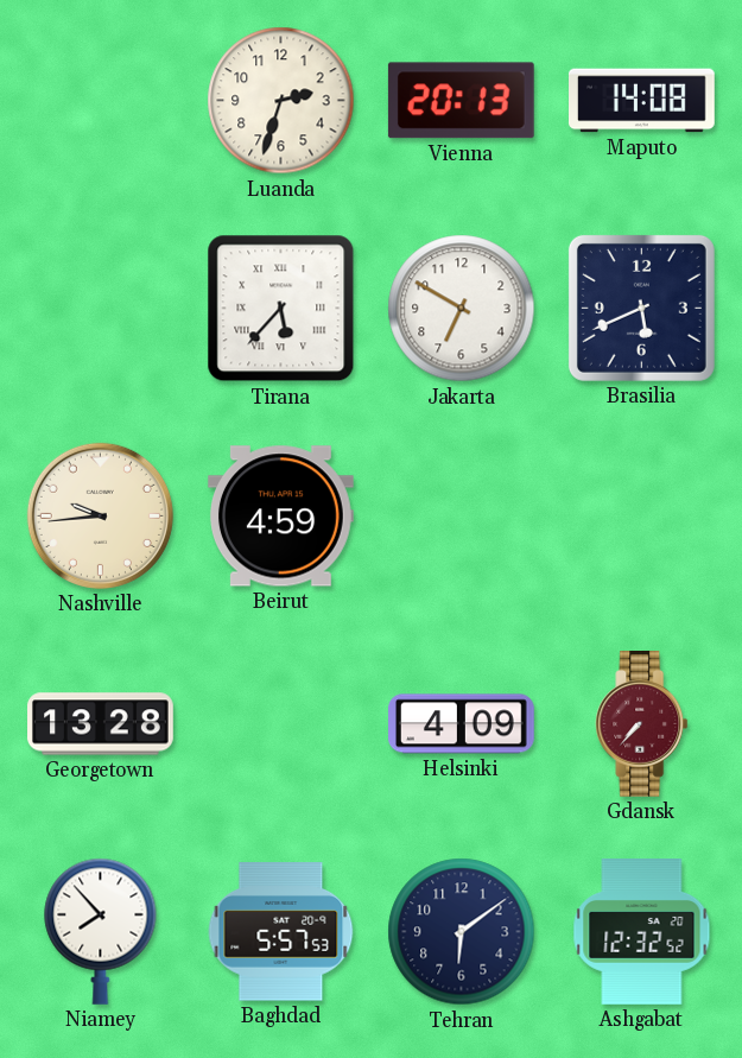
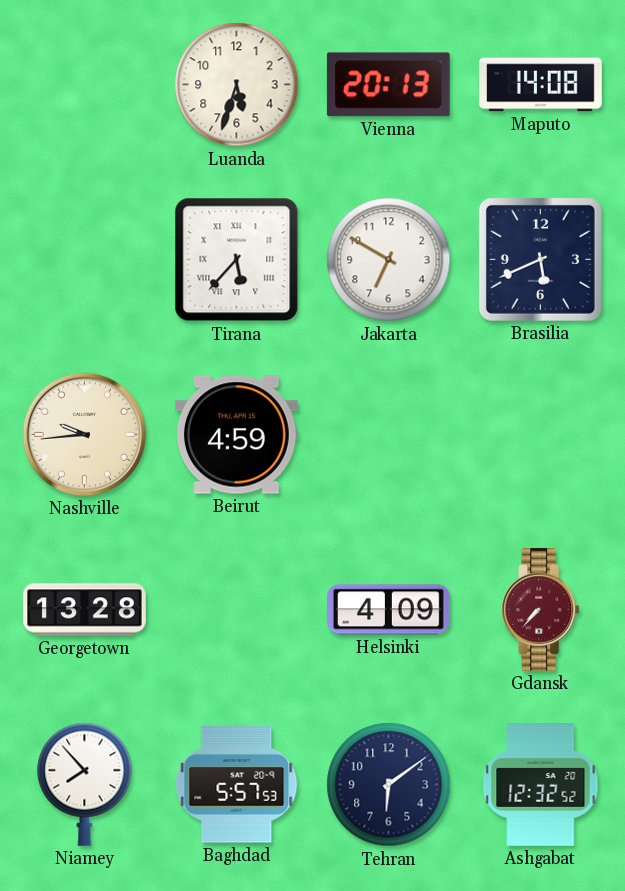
Luanda: 2:33 -> 5:33
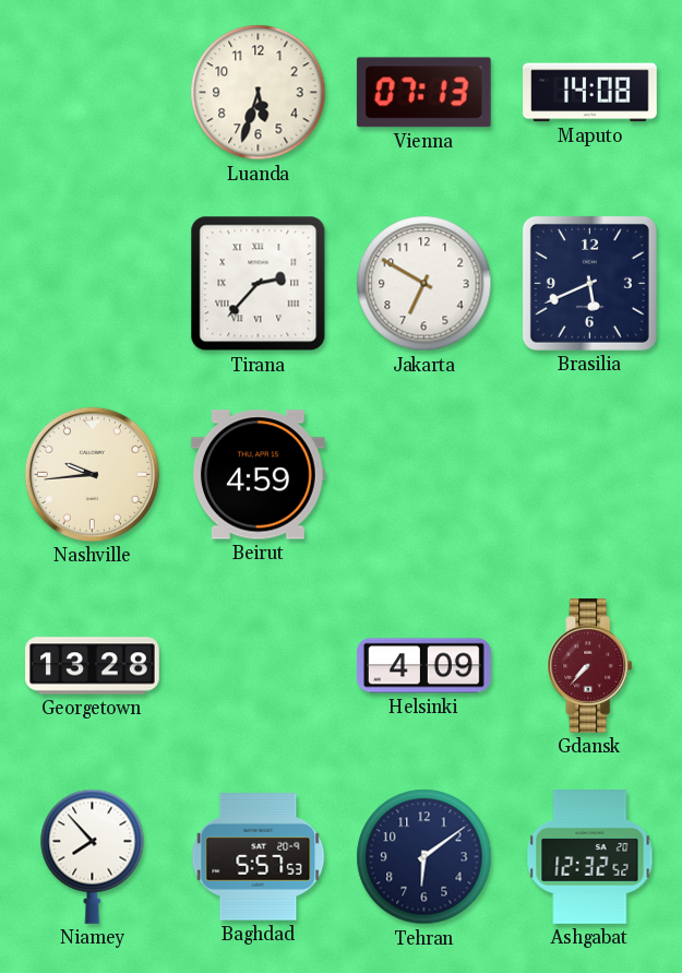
Vienna: 20:13 -> 07:13
Tirana: 5:37 -> 2:37
